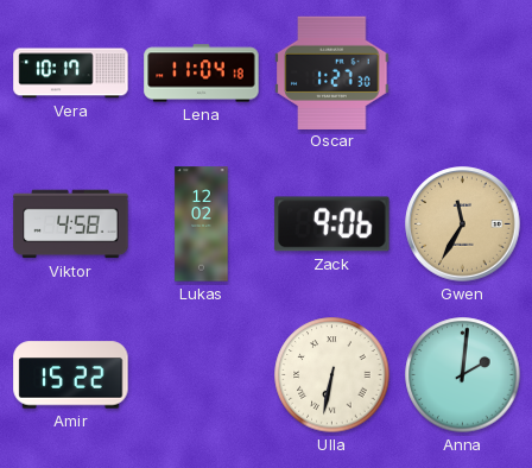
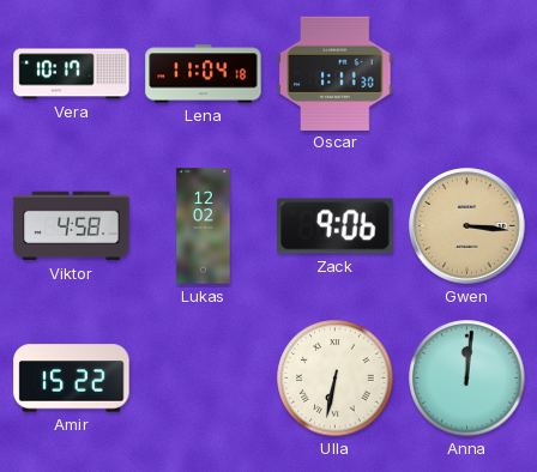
Oscar: 1:27 -> 1:11
Gwen: 11:35 -> 3:16
Anna: 2:01 -> 12:01
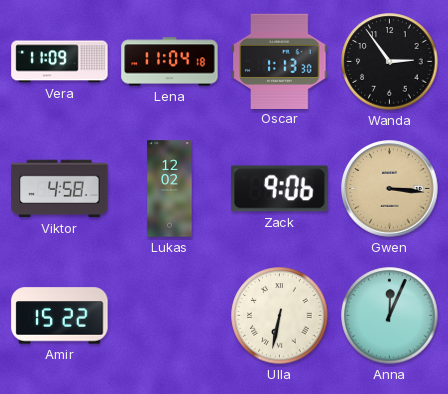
Vera: 10:17 -> 11:09
Oscar: 1:11 -> 1:13
Wanda: none -> 2:54
Anna: 12:01 -> 12:04
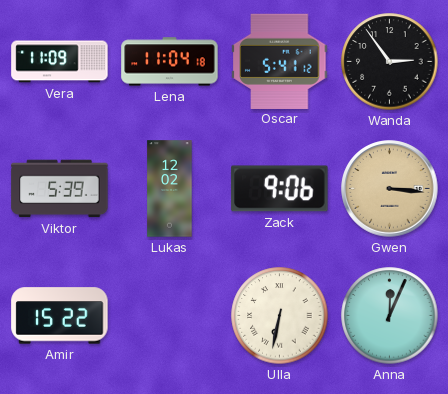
Oscar: 1:13 -> 5:41
Viktor: 4:58 -> 5:39
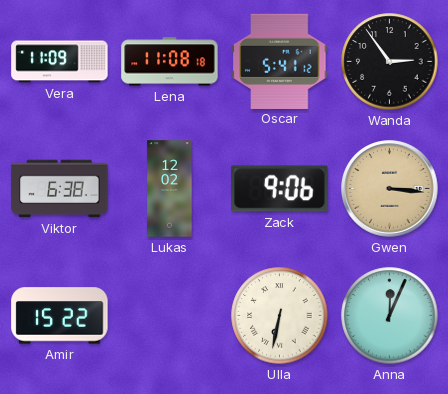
Lena: 11:04 -> 11:08
Viktor: 5:39 -> 6:38
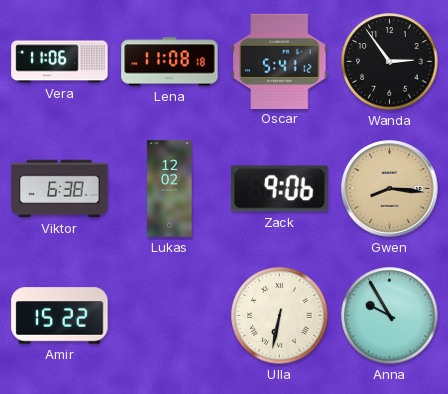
Vera: 11:09 -> 11:06
Gwen: 3:16 -> 8:16
Anna: 12:04 -> 9:55
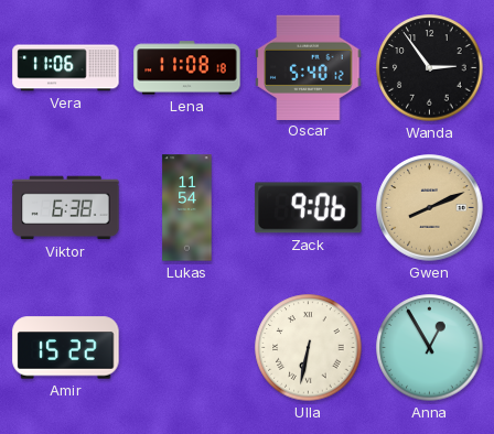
Oscar: 5:41 -> 5:40
Lukas: 12:02 -> 11:54
Gwen: 8:16 -> 8:11
Anna: 9:55 -> 12:55
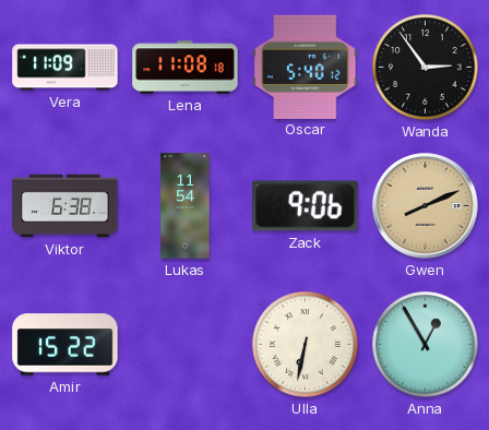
Vera: 11:06 -> 11:09
